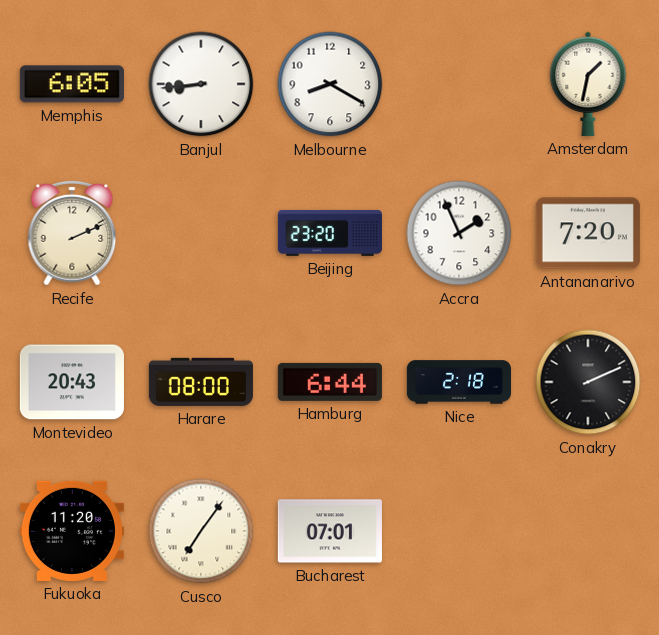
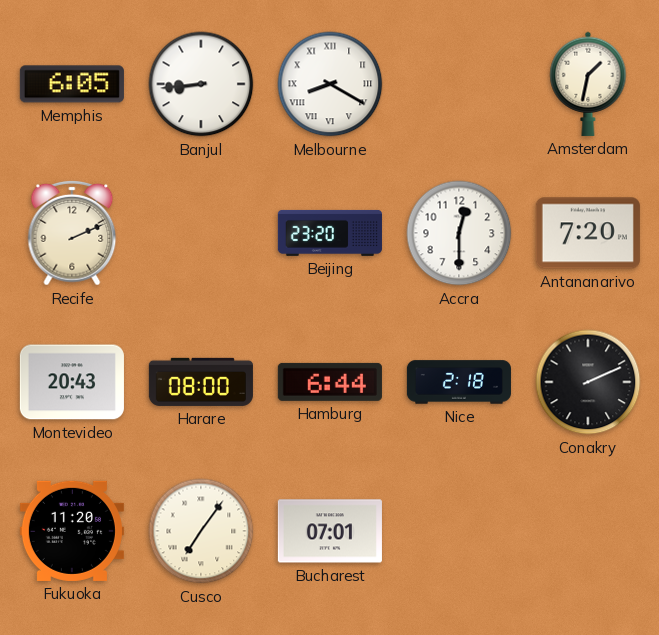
Melbourne numerals: Arabic -> Roman
Accra: 1:56 -> 12:30
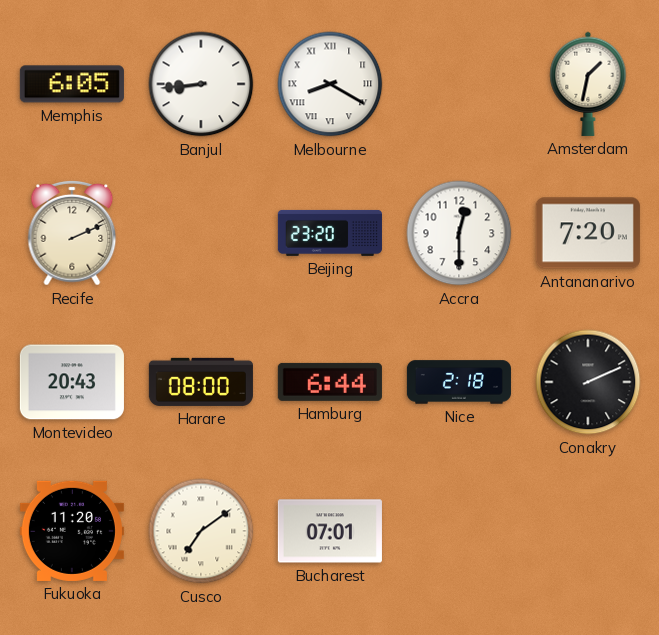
Cusco: 7:06 -> 7:09
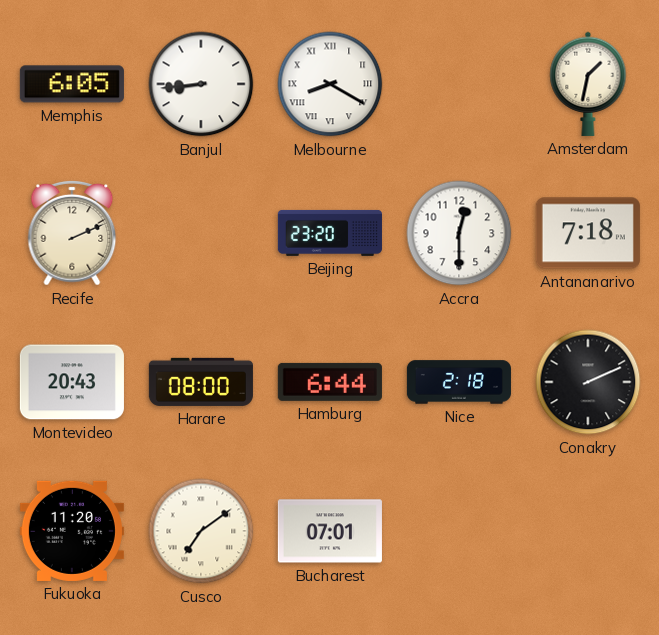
Antananarivo: 7:20 -> 7:18
